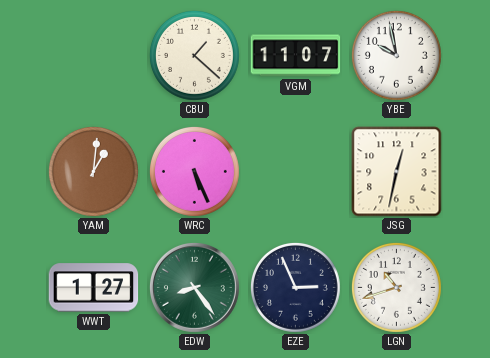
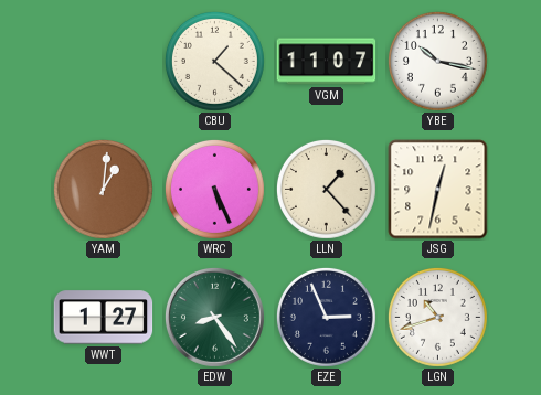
YBE: 9:58 -> 10:17
LLN: none -> 1:23
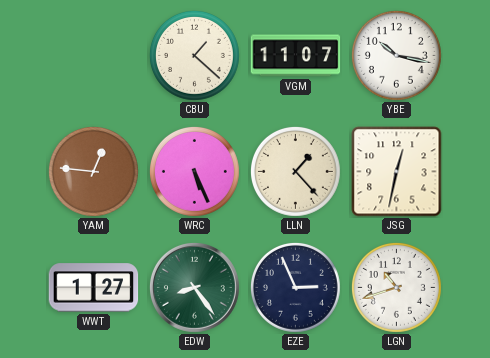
YAM: 1:01 -> 12:46
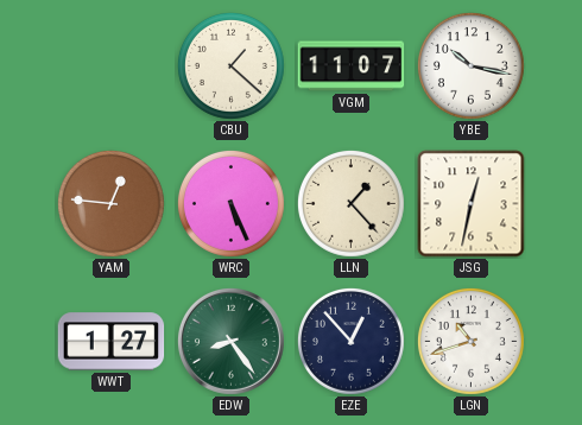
EZE: 2:56 -> 12:53
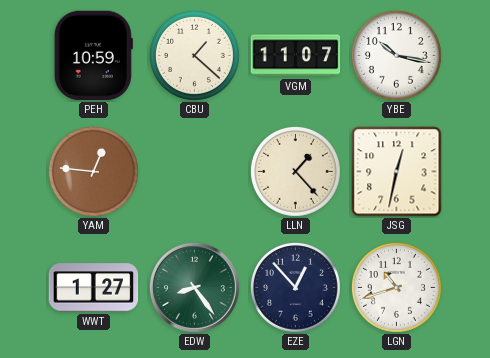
PEH: none -> 10:59
WRC: 5:26 -> none
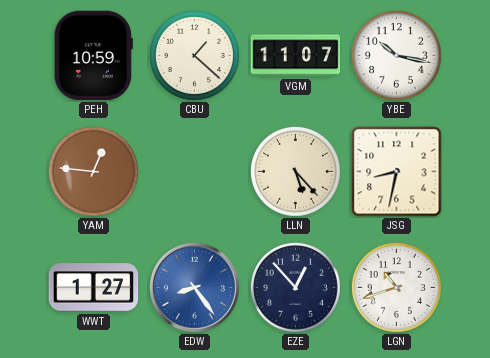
LLN: 1:23 -> 5:23
JSG: 12:32 -> 8:32
EDW dial: green -> blue
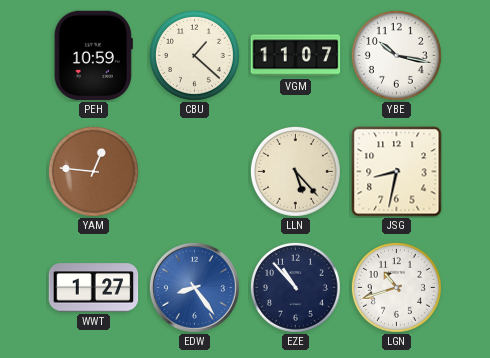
EZE: 12:53 -> 10:53
